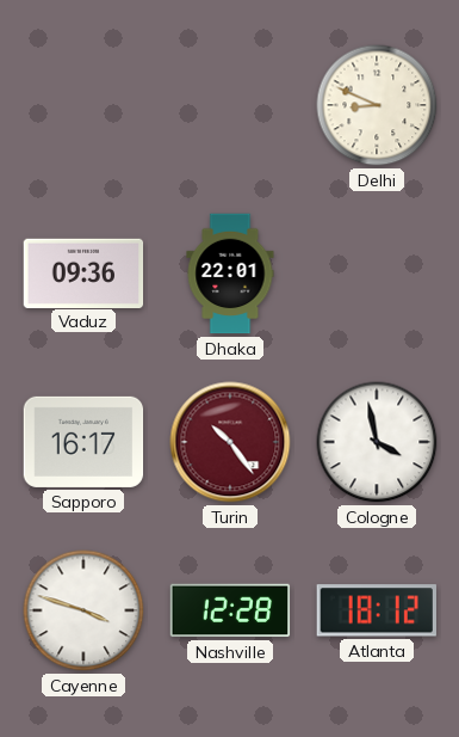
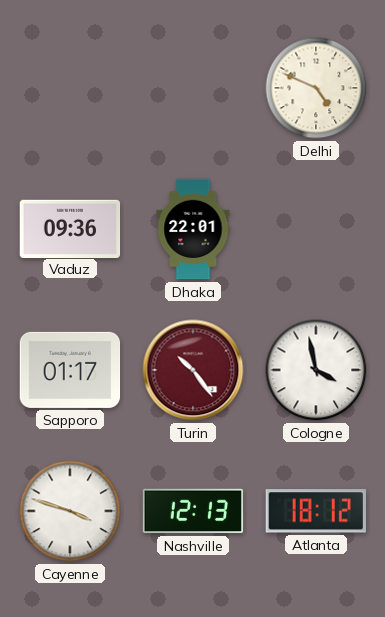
Delhi: 8:49 -> 4:49
Sapporo: 16:17 -> 01:17
Nashville: 12:28 -> 12:13
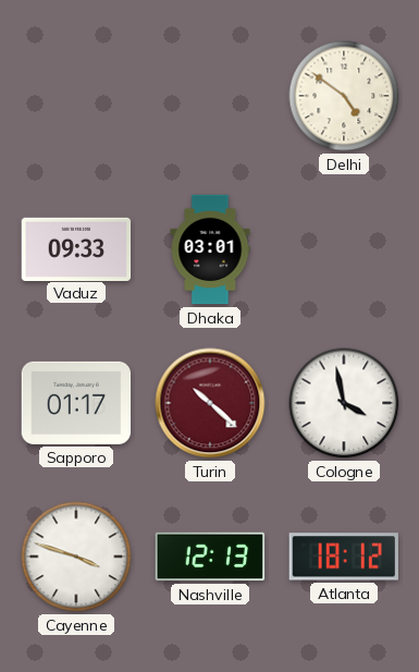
Delhi: 4:49 -> 4:51
Vaduz: 09:36 -> 09:33
Dhaka: 22:01 -> 03:01
Turin: 10:24 -> 10:22
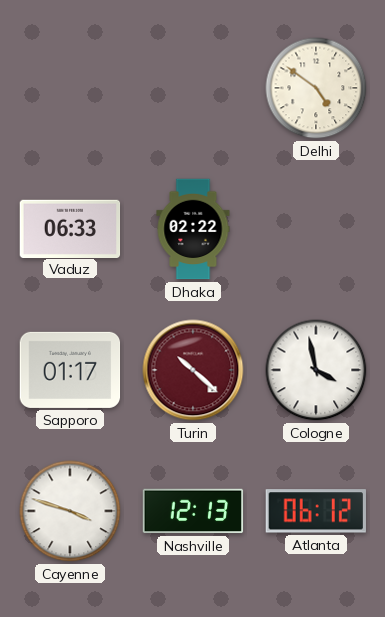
Vaduz: 09:33 -> 06:33
Dhaka: 03:01 -> 02:22
Atlanta: 18:12 -> 06:12
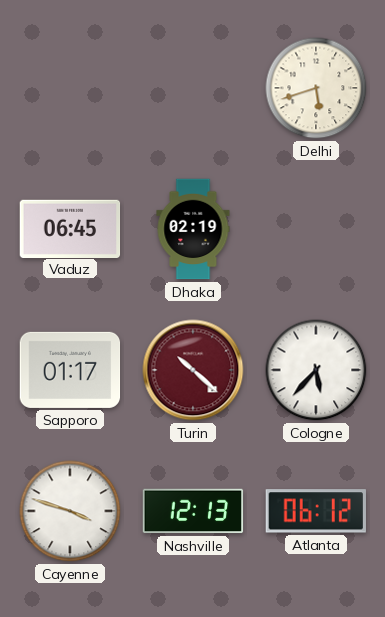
Delhi: 4:51 -> 5:42
Vaduz: 06:33 -> 06:45
Dhaka: 02:22 -> 02:19
Cologne: 3:58 -> 5:37
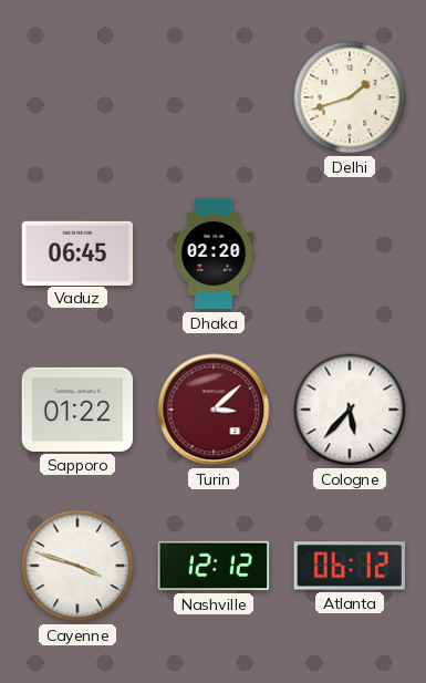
Delhi: 5:42 -> 1:42
Dhaka: 02:19 -> 02:20
Sapporo: 01:17 -> 01:22
Turin: 10:22 -> 3:08
Nashville: 12:13 -> 12:12
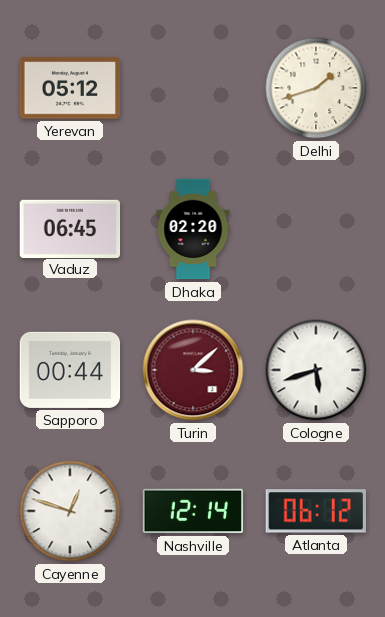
Yerevan: none -> 05:12
Sapporo: 01:22 -> 00:44
Cologne: 5:37 -> 5:42
Cayenne: 3:48 -> 12:48
Nashville: 12:12 -> 12:14
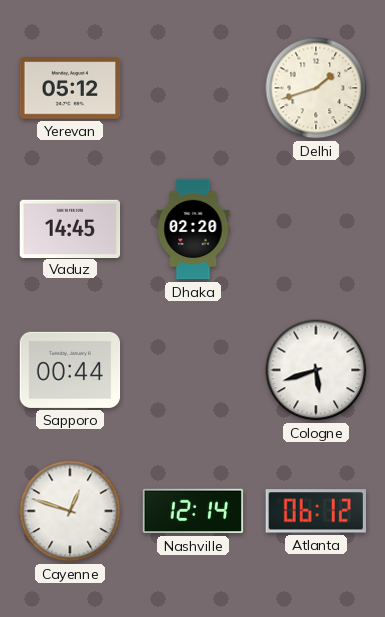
Vaduz: 06:45 -> 14:45
Turin: 3:08 -> none
